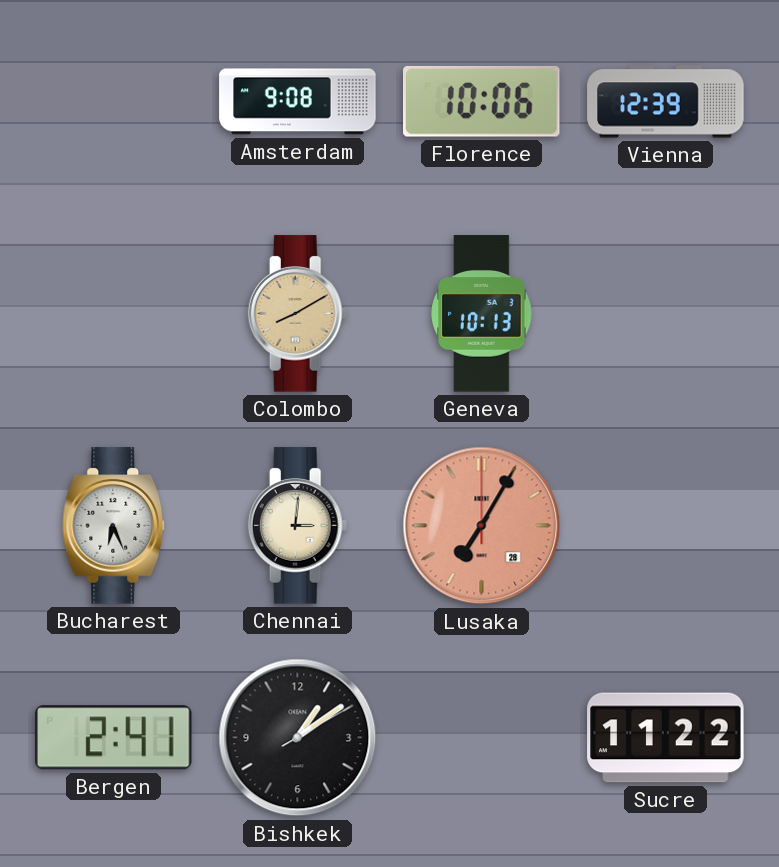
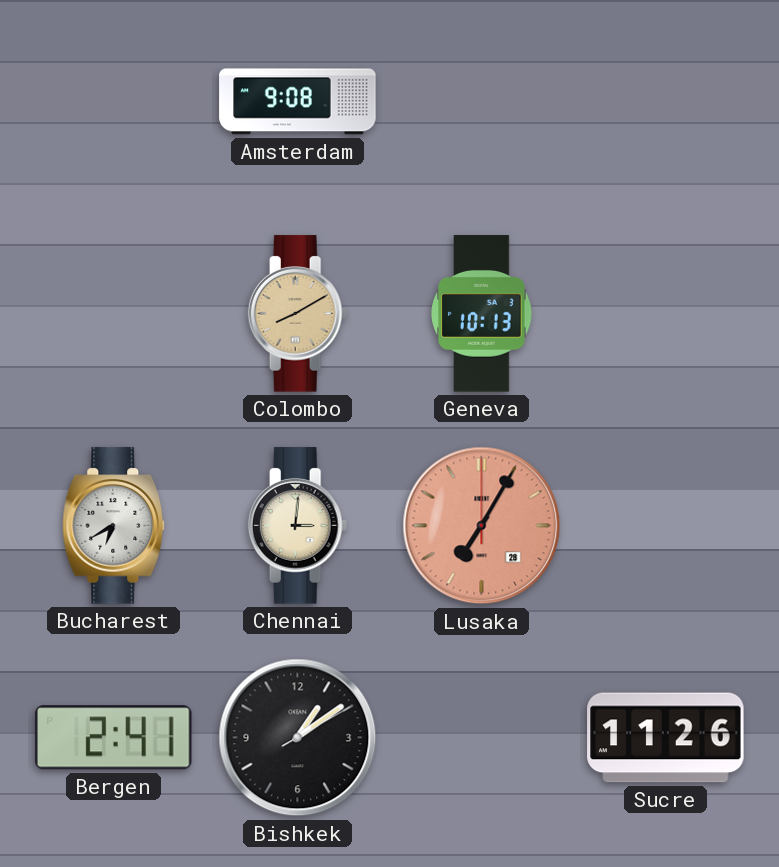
Florence: 10:06 -> none
Vienna: 12:39 -> none
Bucharest: 6:26 -> 6:40
Sucre: 11:22 -> 11:26
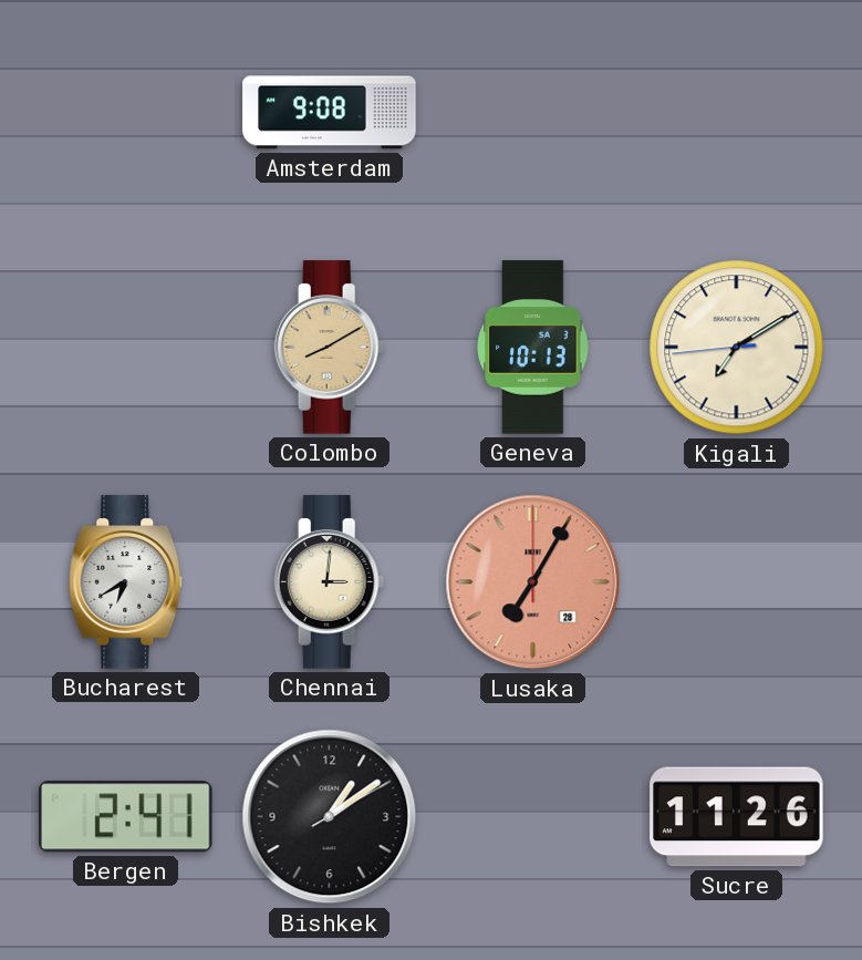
Kigali: none -> 7:09
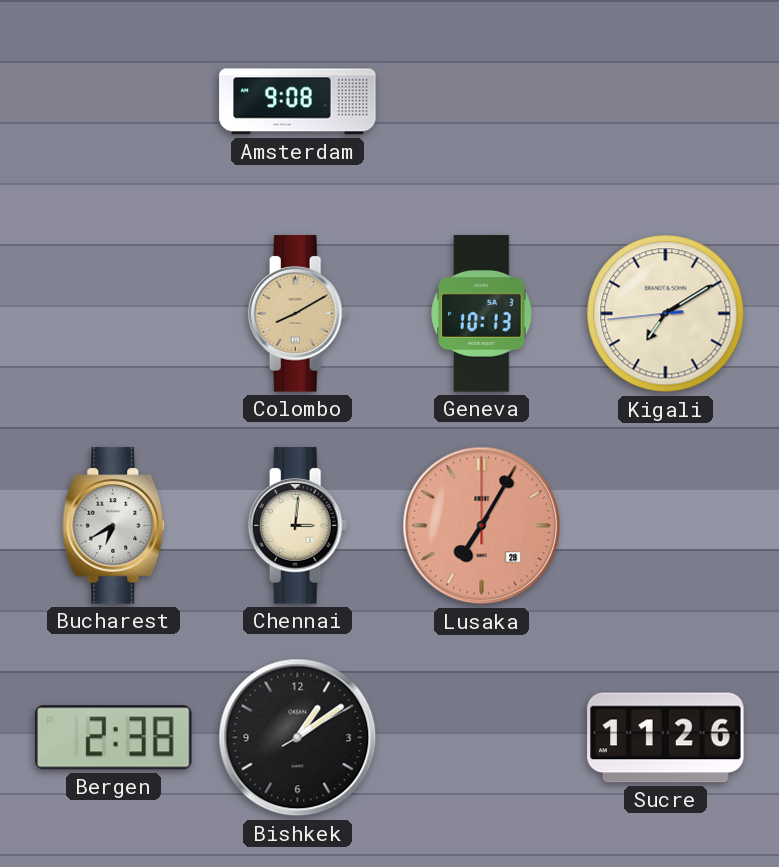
Bergen: 2:41 -> 2:38
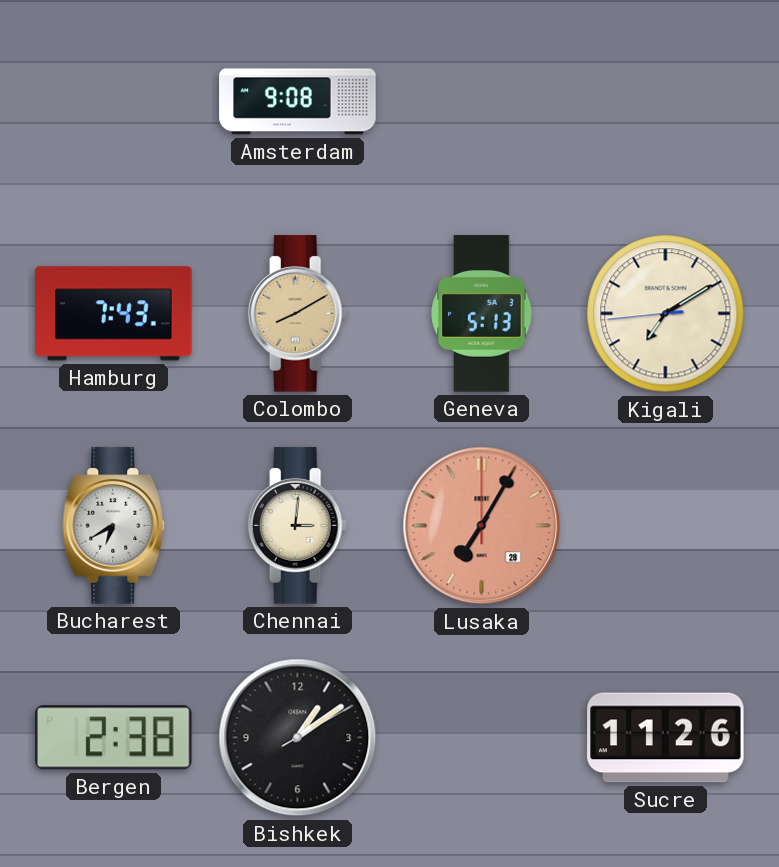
Hamburg: none -> 7:43
Geneva: 10:13 -> 5:13
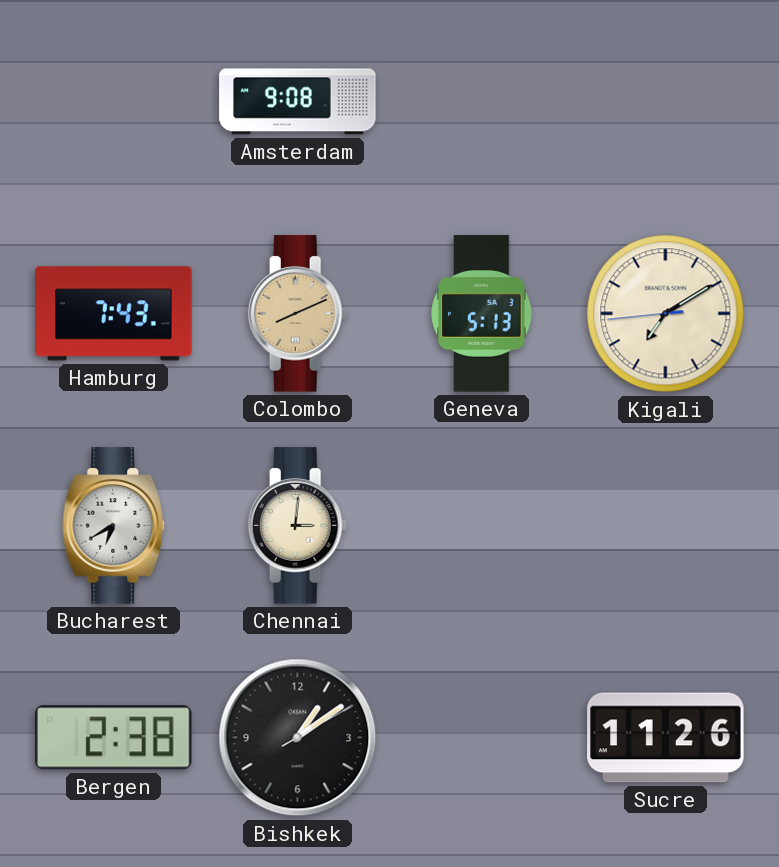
Colombo: 8:10 -> 8:11
Lusaka: 7:05 -> none
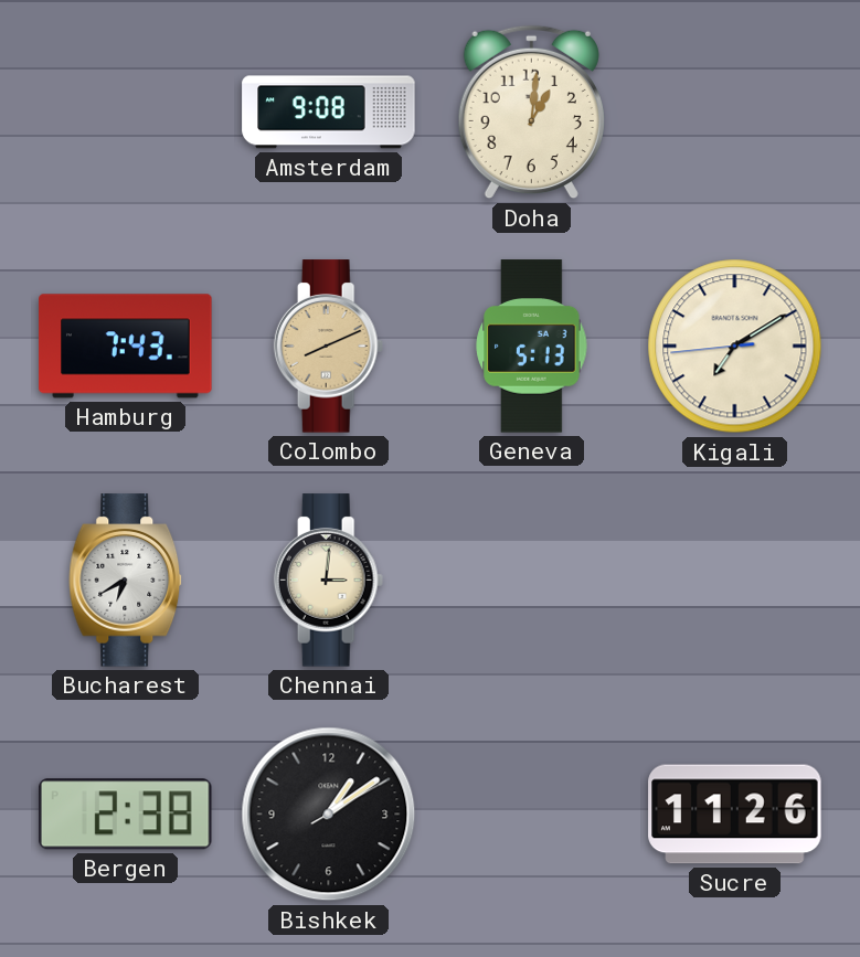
Doha: none -> 1:01
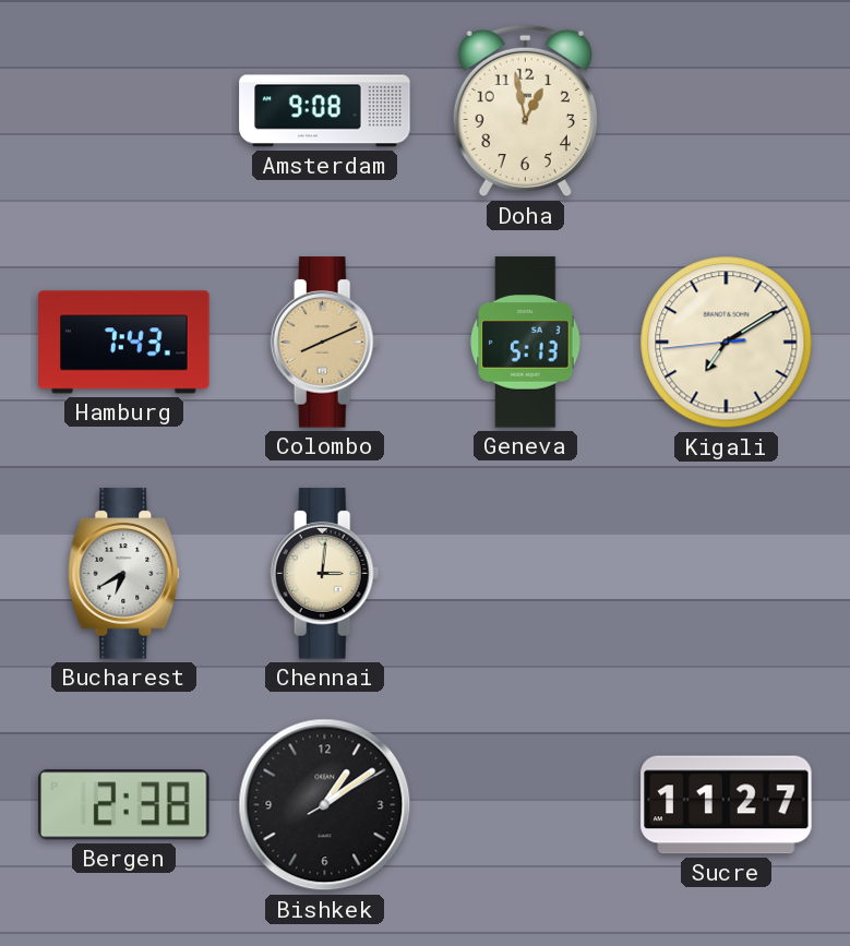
Doha: 1:01 -> 12:58
Sucre: 11:26 -> 11:27
